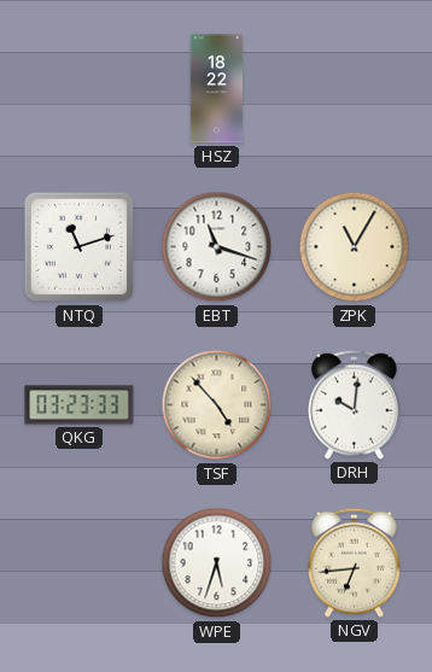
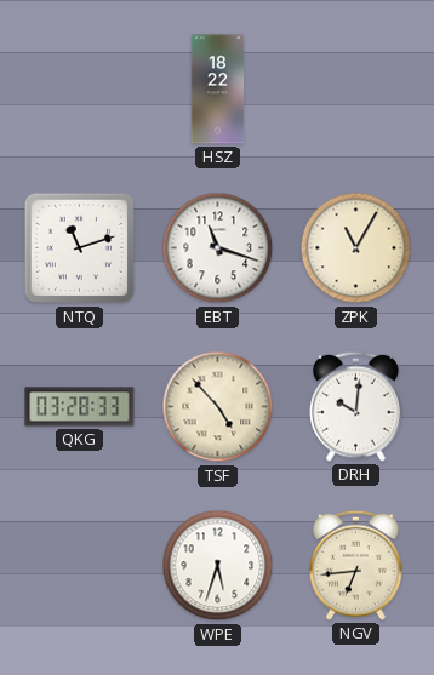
QKG: 03:23 -> 03:28
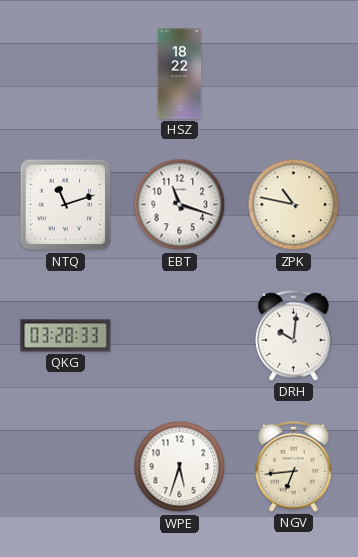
ZPK: 11:05 -> 10:47
TSF: 4:53 -> none
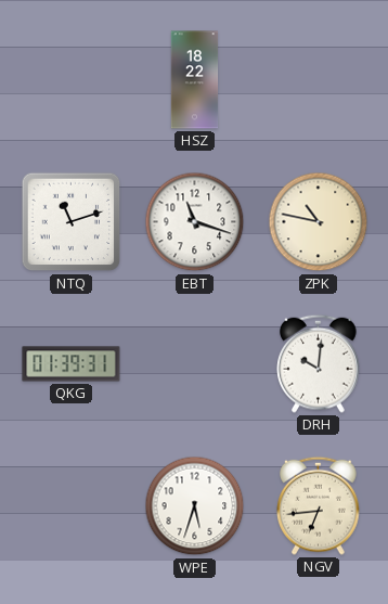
QKG: 03:28 -> 01:39
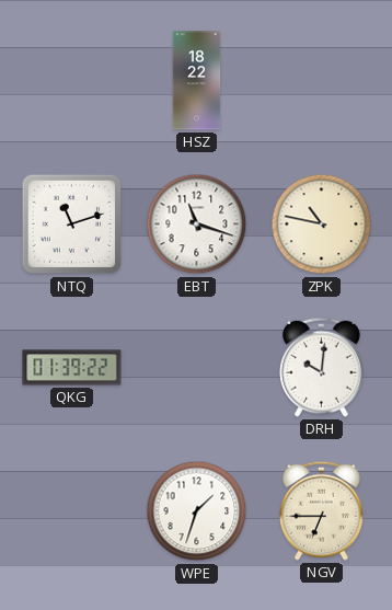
QKG: 01:39:31 -> 01:39:22
WPE: 5:33 -> 1:33
NGV: 6:44 -> 6:45
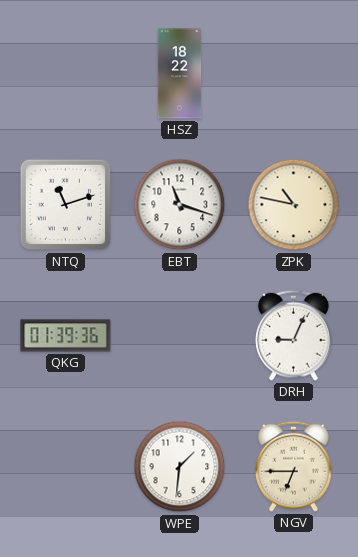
QKG: 01:39:22 -> 01:39:36
DRH: 10:01 -> 9:04
WPE: 1:33 -> 1:31
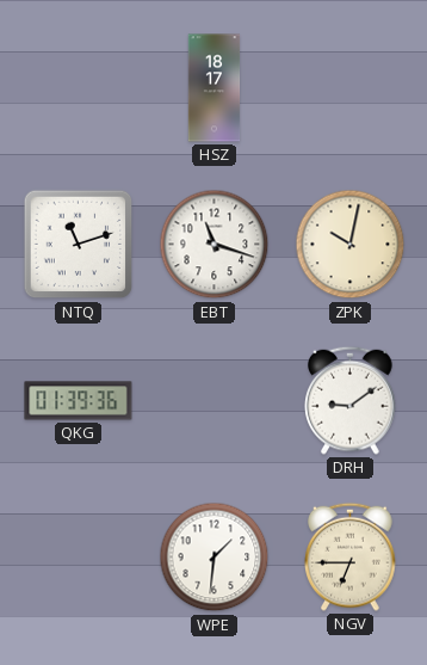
HSZ: 18:22 -> 18:17
ZPK: 10:47 -> 10:02
DRH: 9:04 -> 9:09
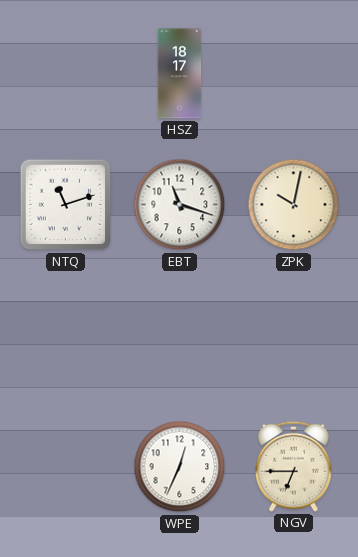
QKG: 01:39 -> none
DRH: 9:09 -> none
WPE: 1:31 -> 12:34
